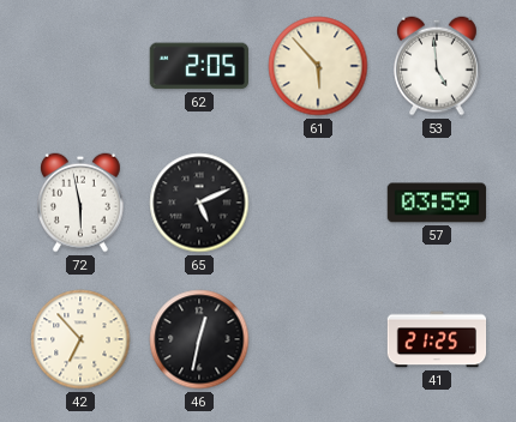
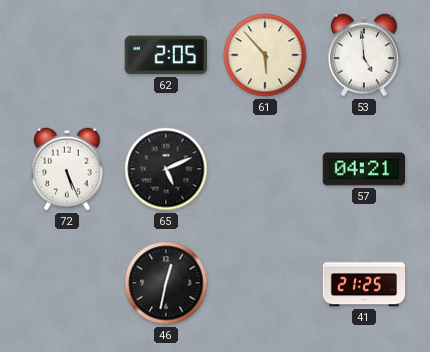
72: 5:58 -> 5:26
57: 03:59 -> 04:21
42: 6:53 -> none
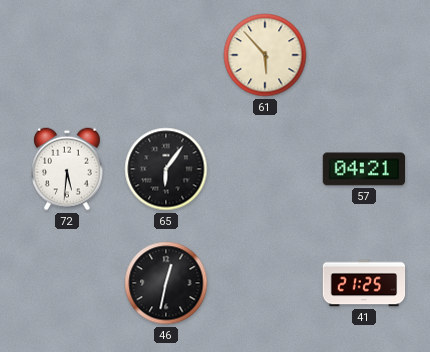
62: 2:05 -> none
53: 4:59 -> none
72: 5:26 -> 5:31
65: 5:11 -> 6:06
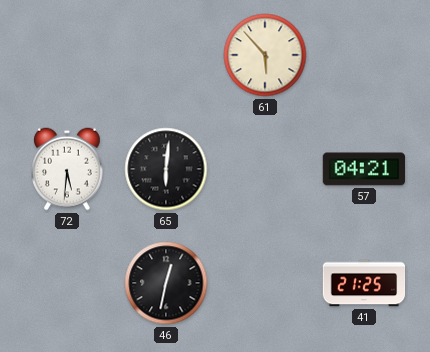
65: 6:06 -> 6:01
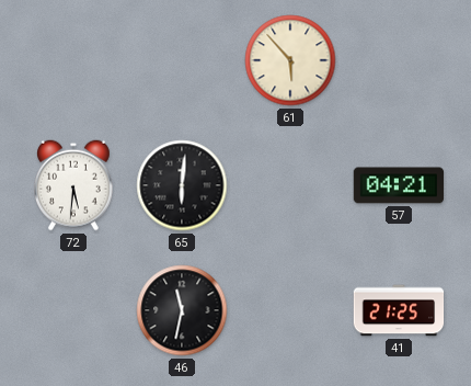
46: 12:32 -> 11:32
